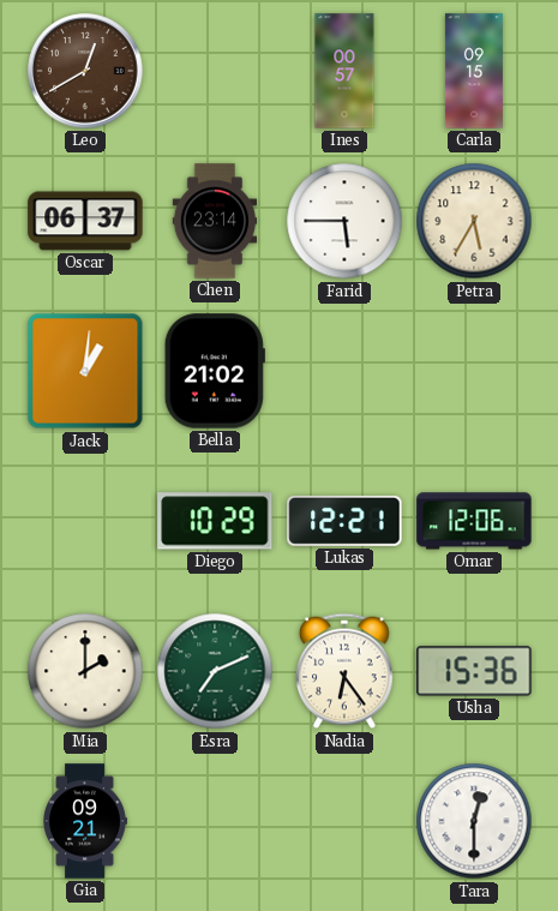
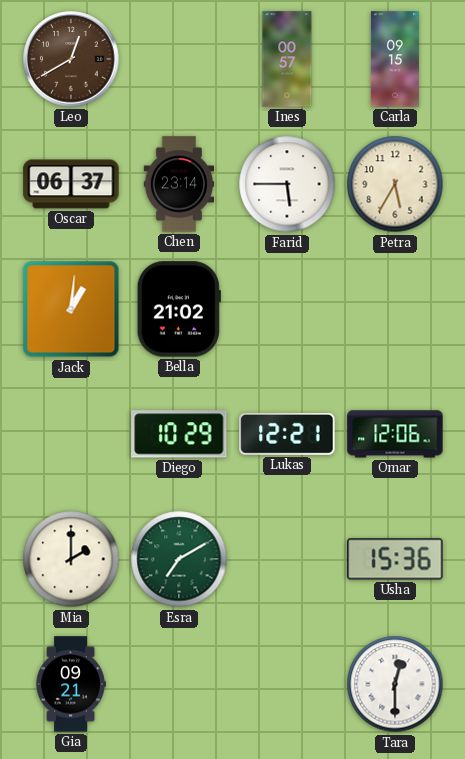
Esra: 7:11 -> 7:10
Nadia: 6:24 -> none
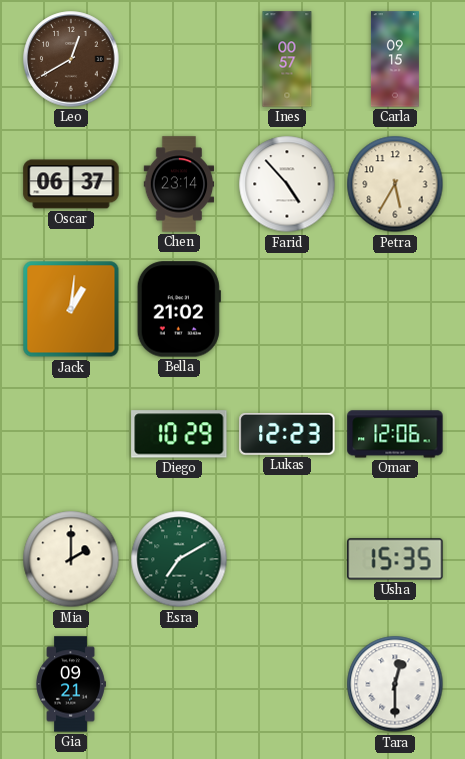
Farid: 5:45 -> 4:53
Lukas: 12:21 -> 12:23
Usha: 15:36 -> 15:35
